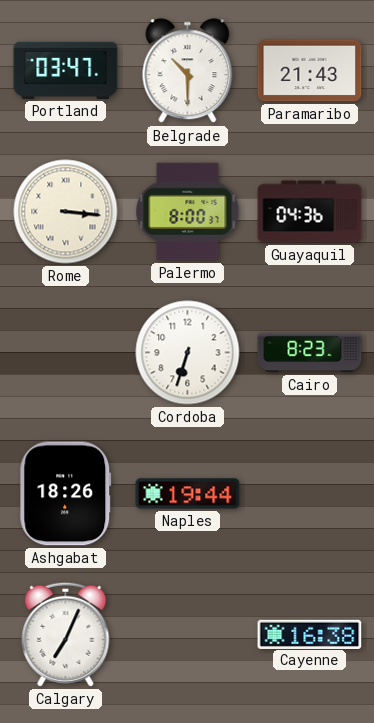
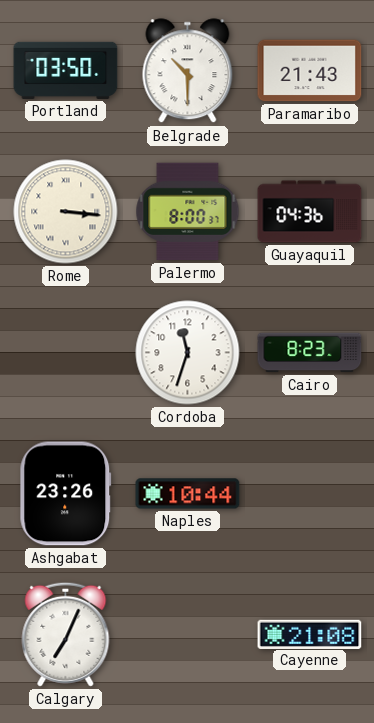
Portland: 03:47 -> 03:50
Cordoba: 6:33 -> 11:33
Ashgabat: 18:26 -> 23:26
Naples: 19:44 -> 10:44
Cayenne: 16:38 -> 21:08
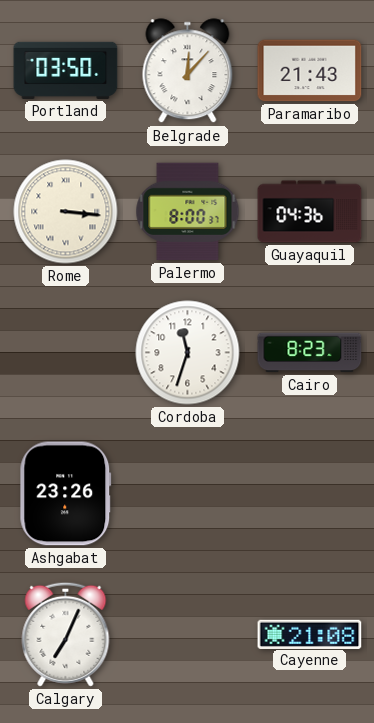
Belgrade: 10:30 -> 12:07
Naples: 10:44 -> none
